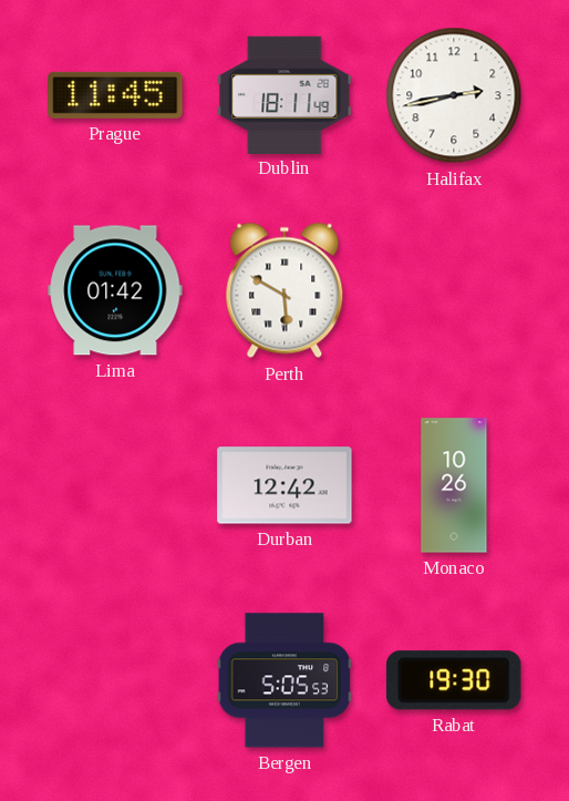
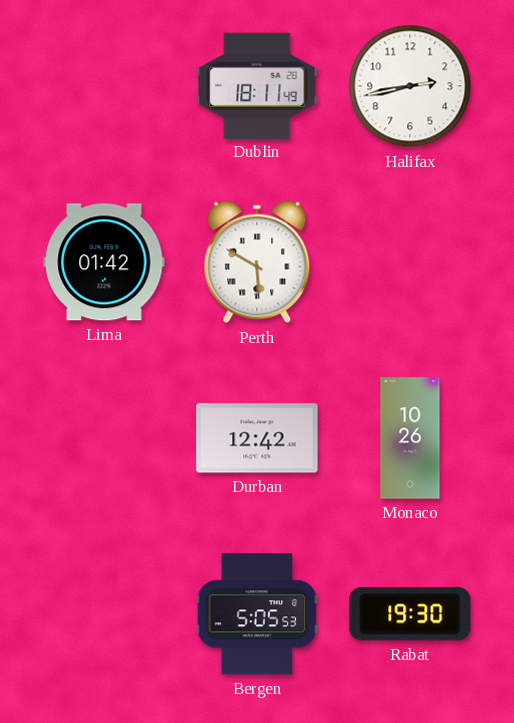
Prague: 11:45 -> none
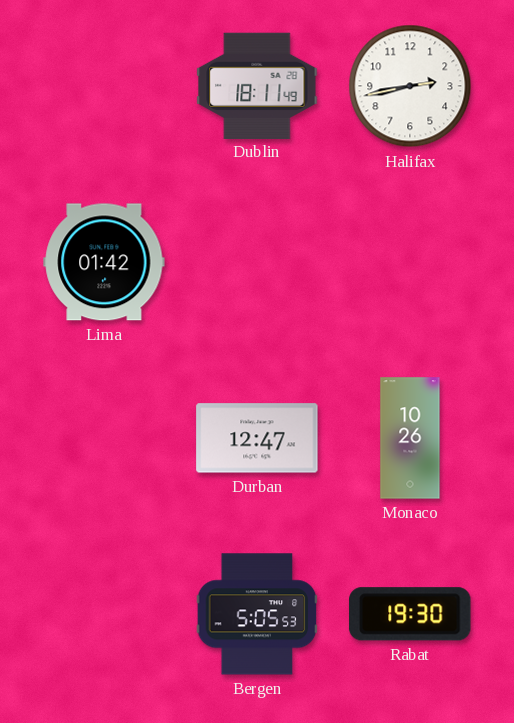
Perth: 5:50 -> none
Durban: 12:42 -> 12:47
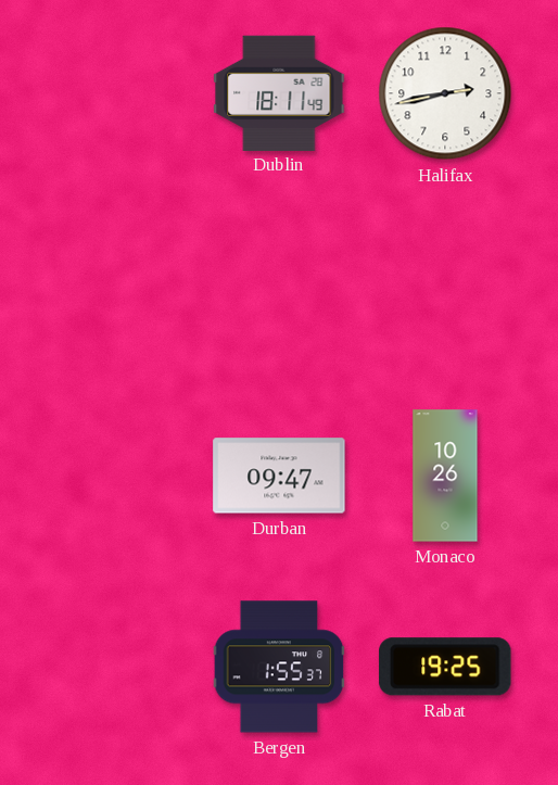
Lima: 01:42 -> none
Durban: 12:47 -> 09:47
Bergen: 5:05 -> 1:55
Rabat: 19:30 -> 19:25
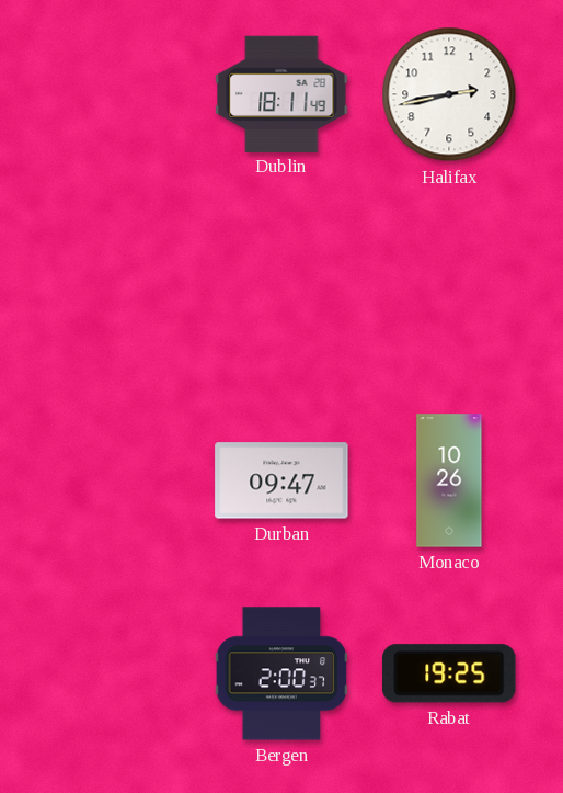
Bergen: 1:55 -> 2:00
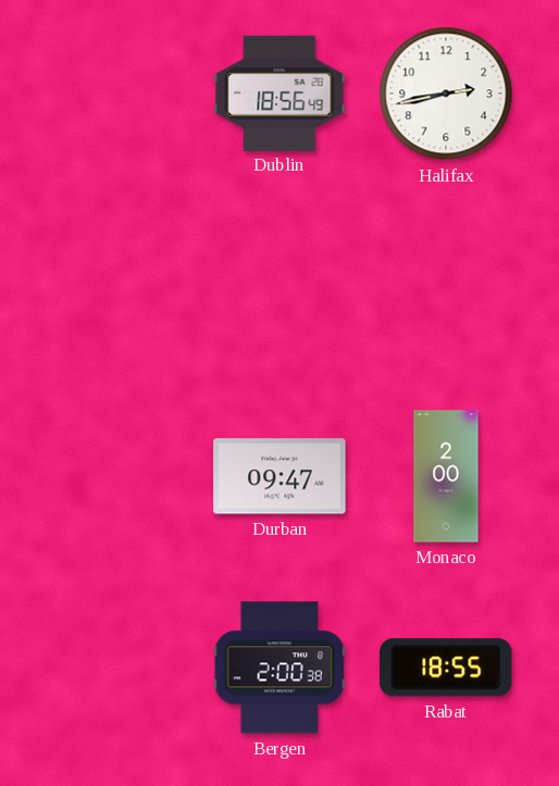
Dublin: 18:11 -> 18:56
Monaco: 10:26 -> 2:00
Bergen: 2:00:37 -> 2:00:38
Rabat: 19:25 -> 18:55
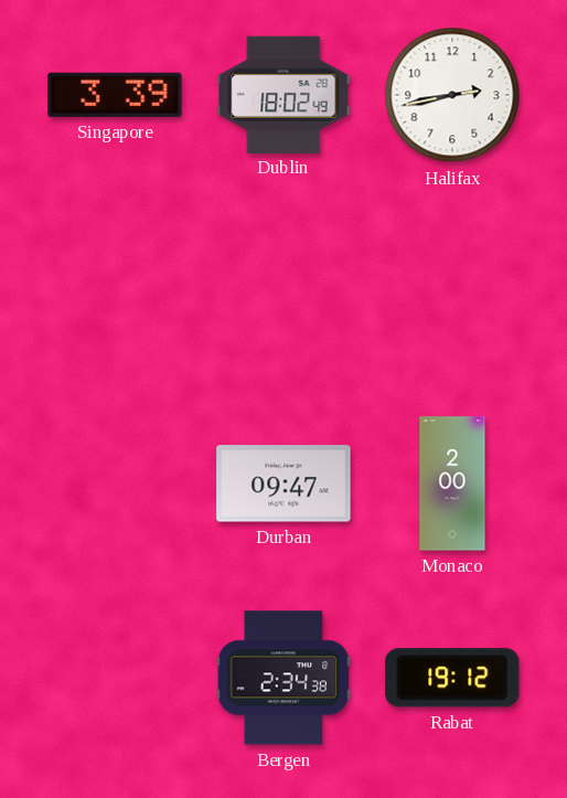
Singapore: none -> 3:39
Dublin: 18:56 -> 18:02
Bergen: 2:00 -> 2:34
Rabat: 18:55 -> 19:12
